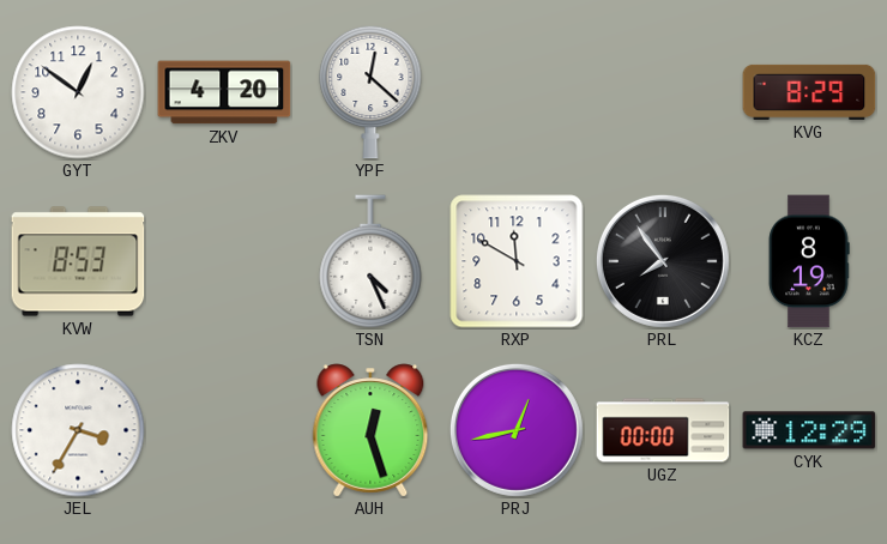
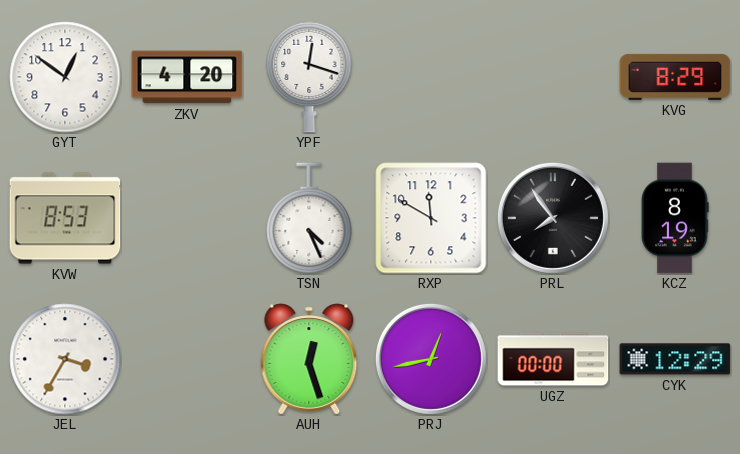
YPF: 12:22 -> 12:18
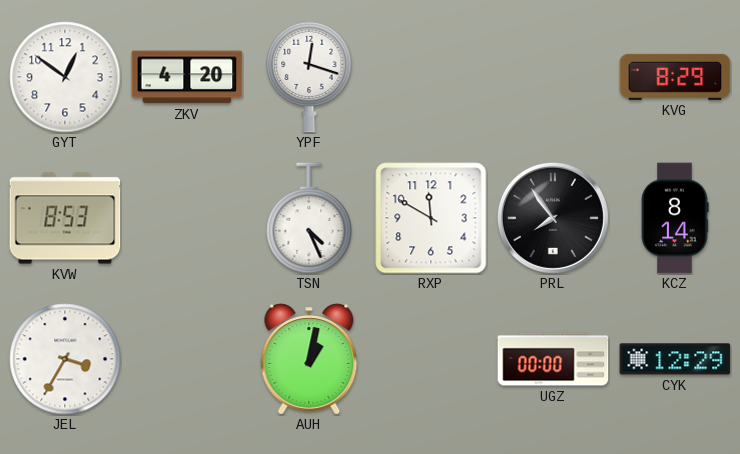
KCZ: 8:19 -> 8:14
AUH: 12:27 -> 1:02
PRJ: 12:43 -> none
